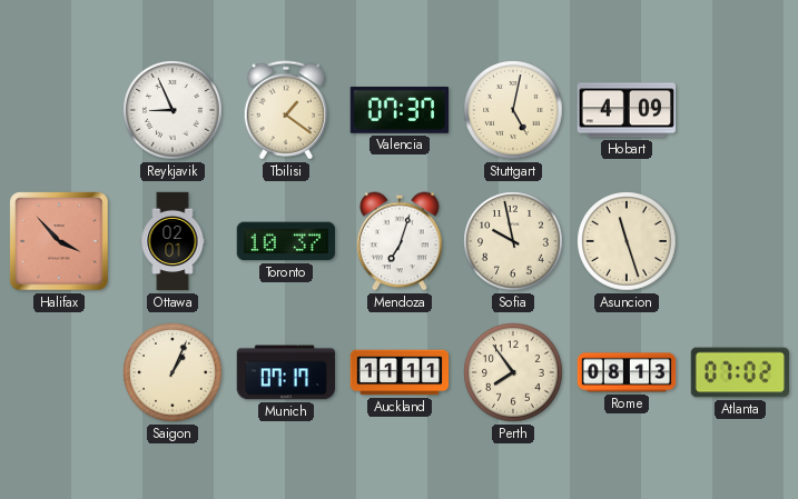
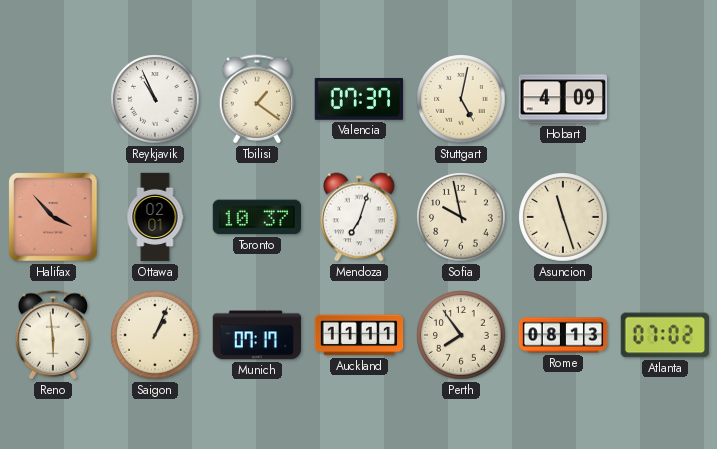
Reykjavik: 8:56 -> 10:56
Reno: none -> 5:59
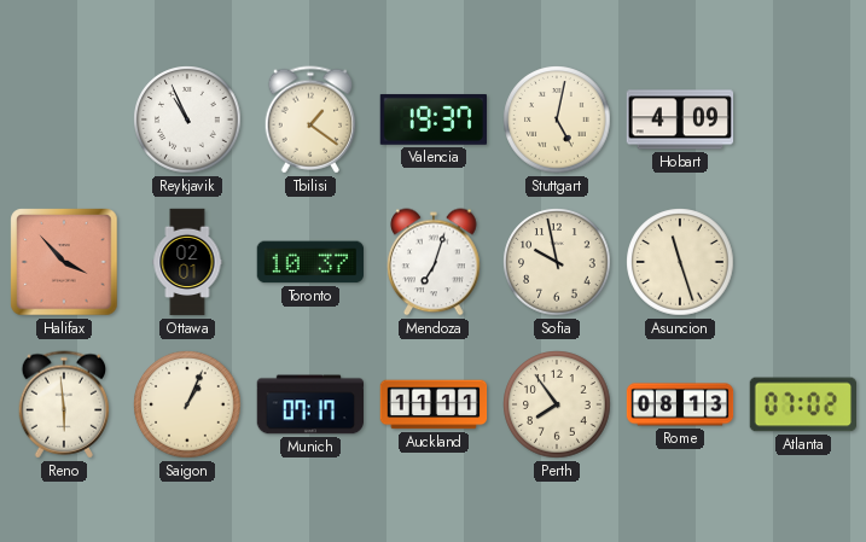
Valencia: 07:37 -> 19:37
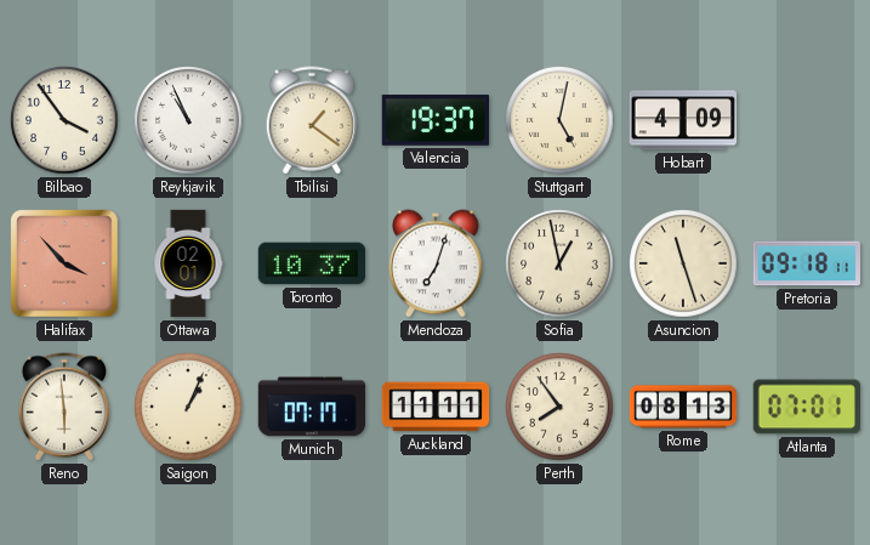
Bilbao: none -> 3:54
Sofia: 9:58 -> 12:58
Pretoria: none -> 09:18
Atlanta: 07:02 -> 07:01
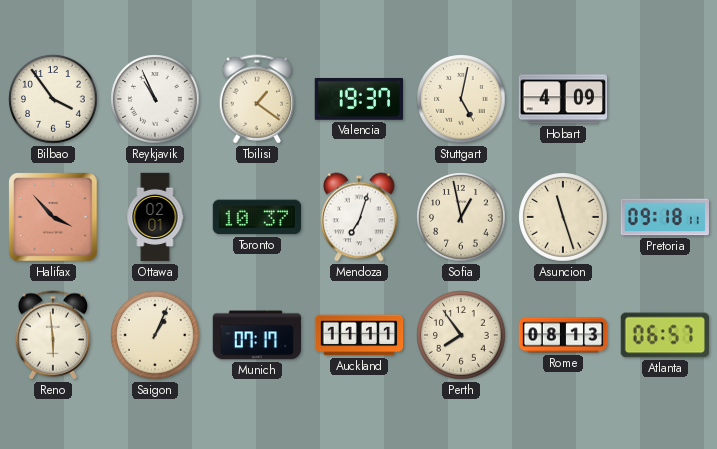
Atlanta: 07:01 -> 06:57
